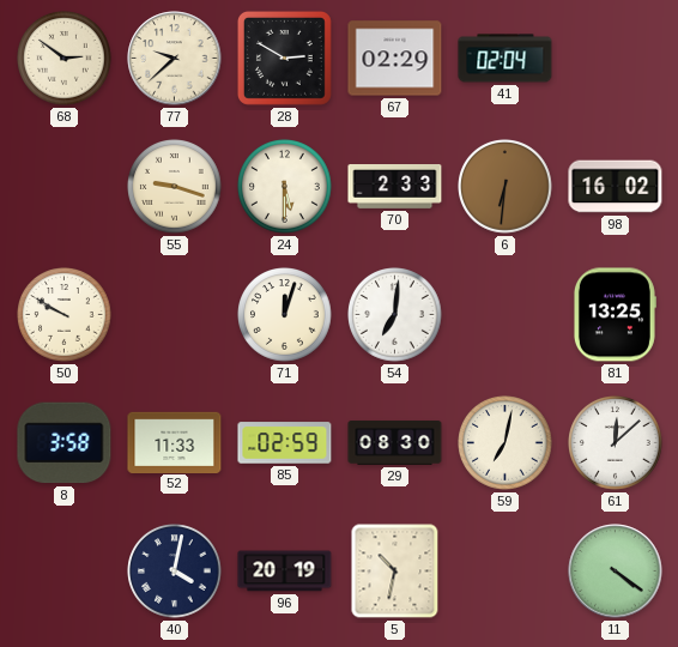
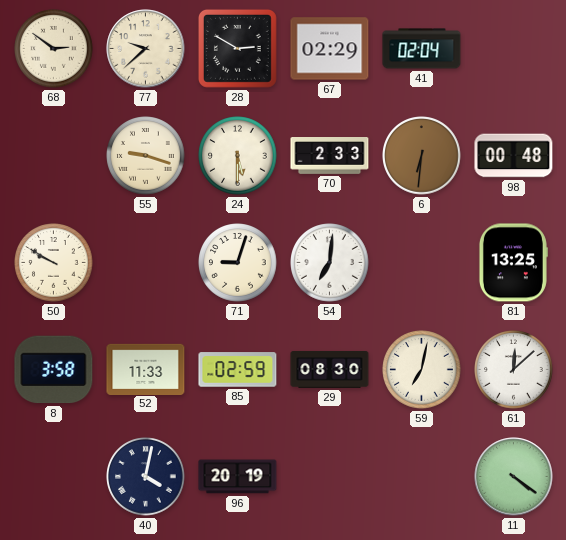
98: 16:02 -> 00:48
71: 12:03 -> 9:03
5: 10:32 -> none
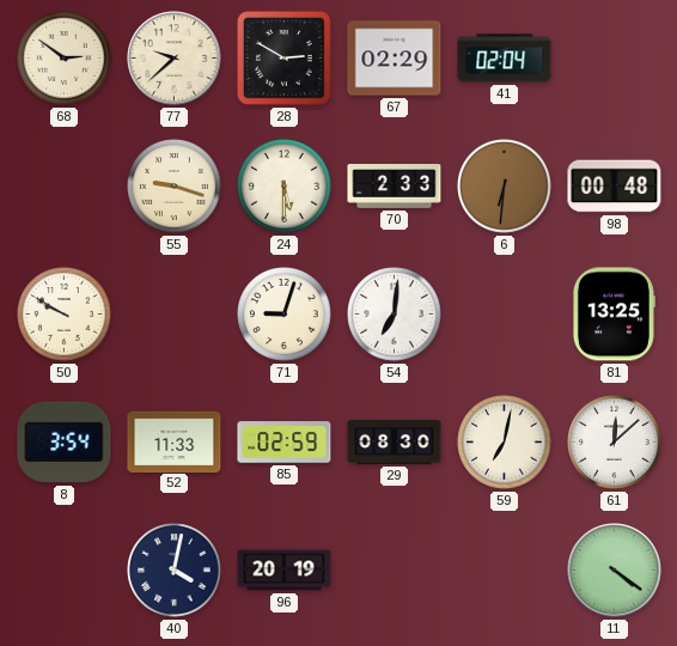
8: 3:58 -> 3:54
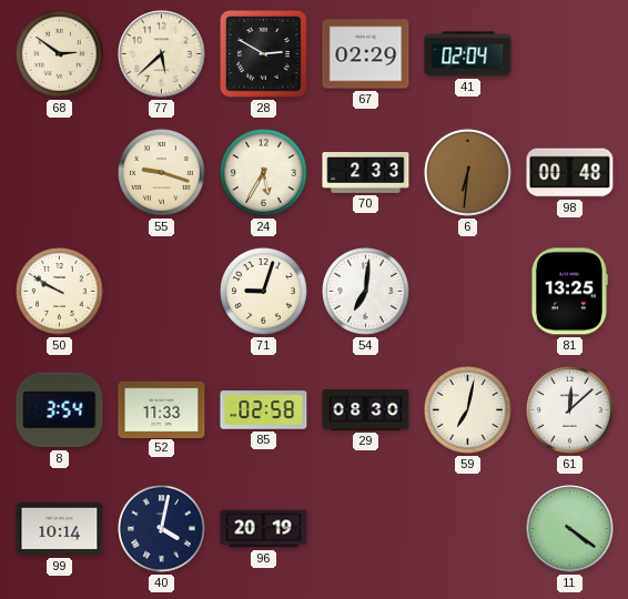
77: 9:38 -> 5:38
24: 5:30 -> 5:35
85: 02:59 -> 02:58
99: none -> 10:14
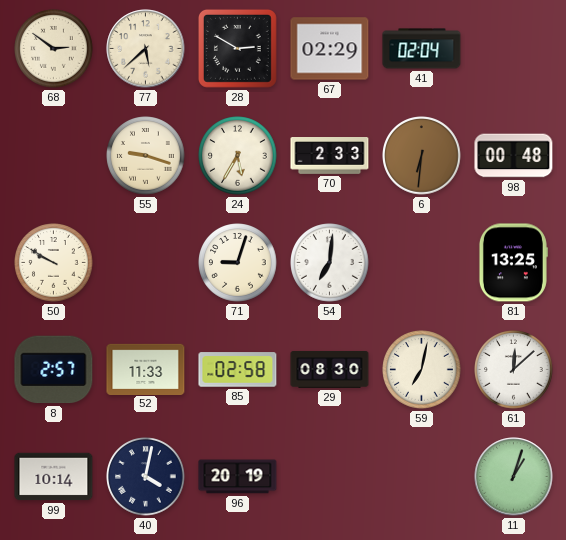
8: 3:54 -> 2:57
11: 4:21 -> 1:03
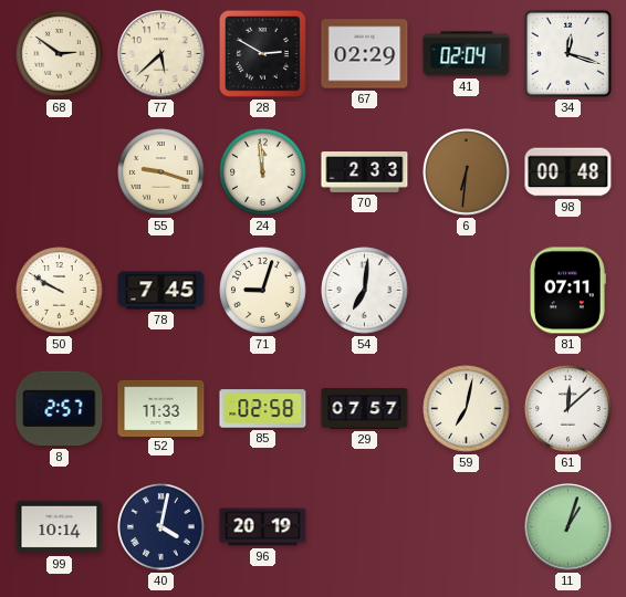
34: none -> 12:18
24: 5:35 -> 11:59
78: none -> 7:45
81: 13:25 -> 07:11
29: 08:30 -> 07:57
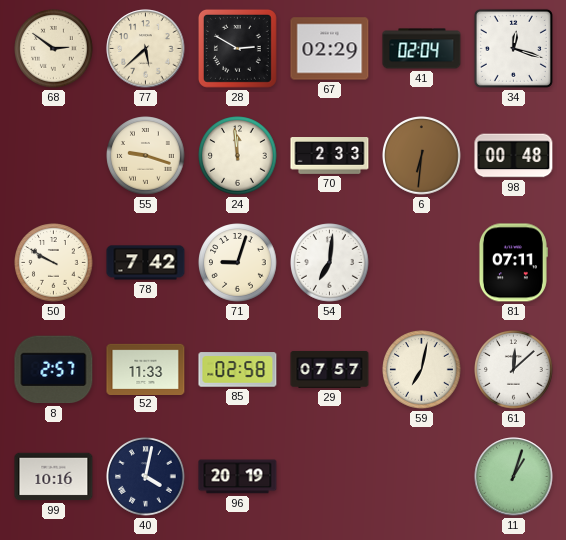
78: 7:45 -> 7:42
99: 10:14 -> 10:16
